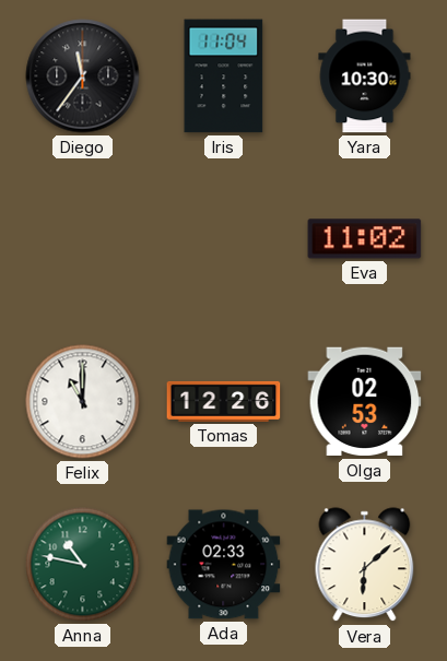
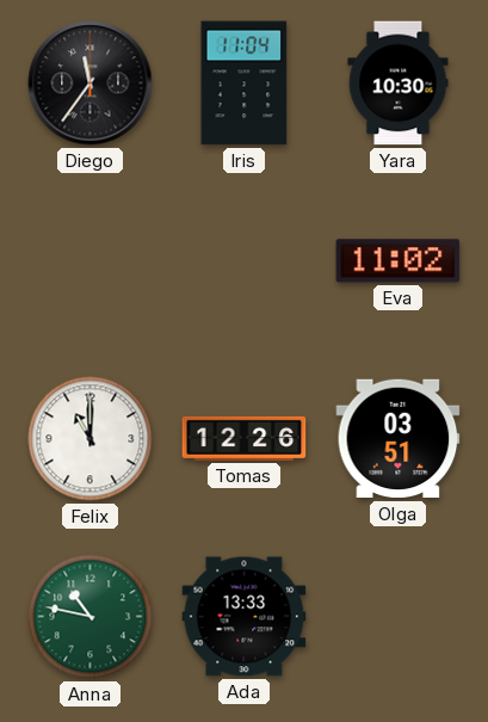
Olga: 02:53 -> 03:51
Ada: 02:33 -> 13:33
Vera: 6:08 -> none
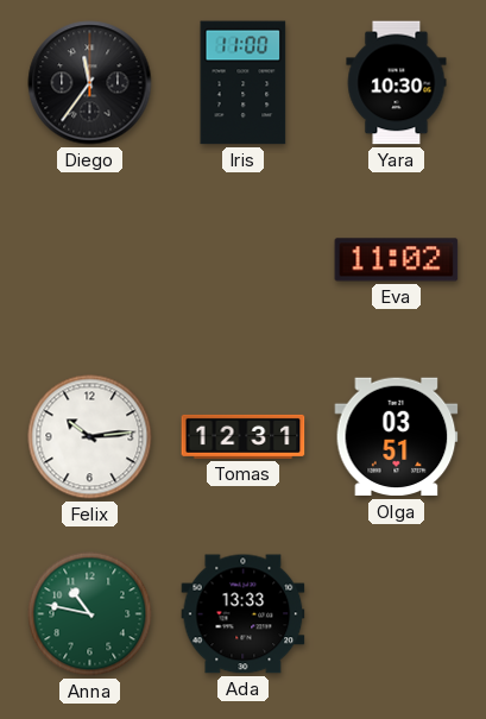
Iris: 11:04 -> 11:00
Felix: 11:00 -> 10:14
Tomas: 12:26 -> 12:31
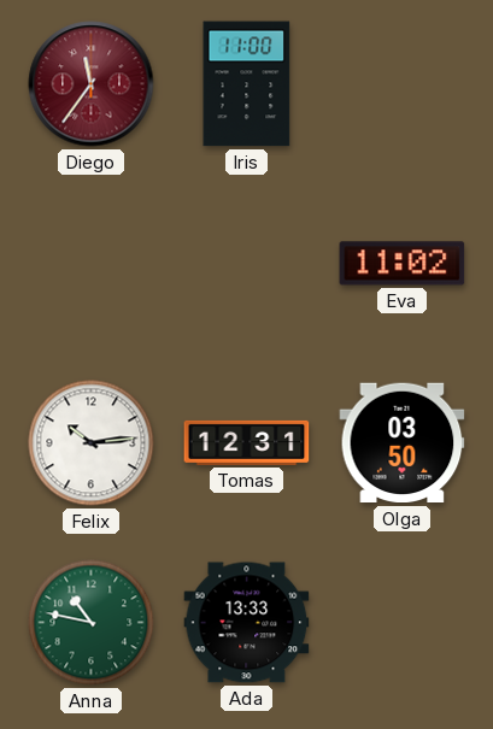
Diego dial: black -> burgundy
Yara: 10:30 -> none
Olga: 03:51 -> 03:50
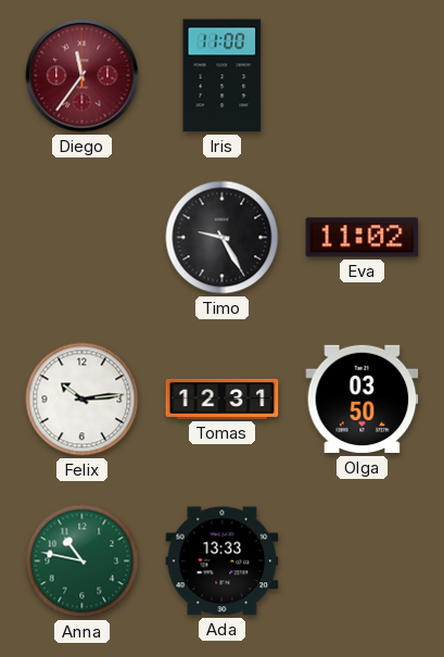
Timo: none -> 9:25
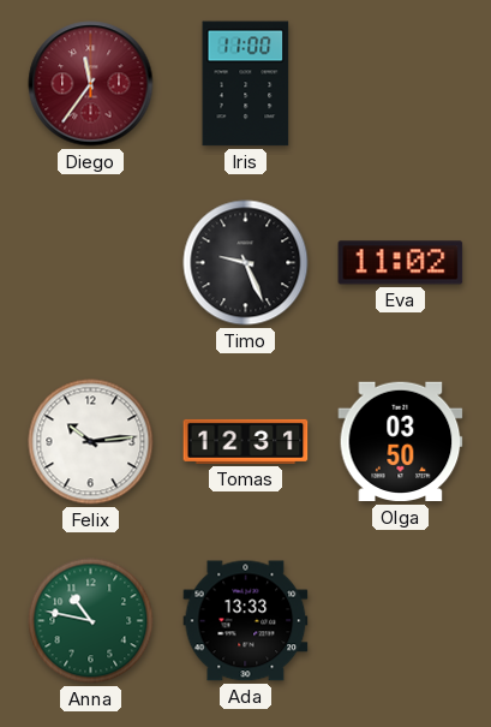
Timo: 9:25 -> 9:26
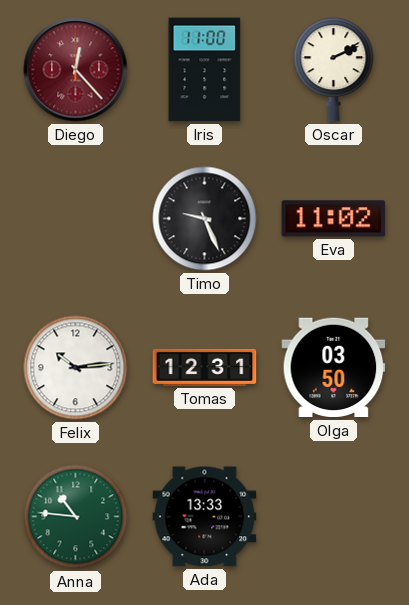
Diego: 11:36 -> 12:23
Oscar: none -> 2:11
Anna: 10:47 -> 10:46
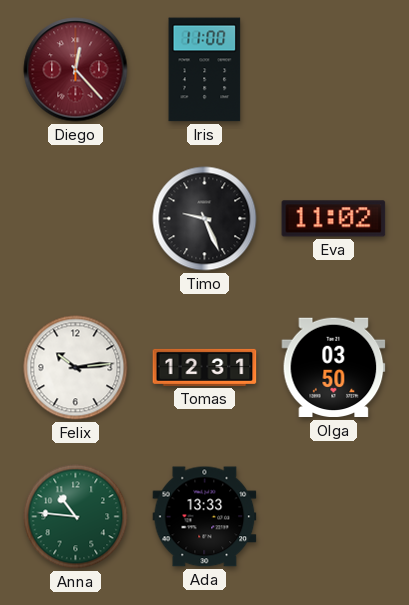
Oscar: 2:11 -> none
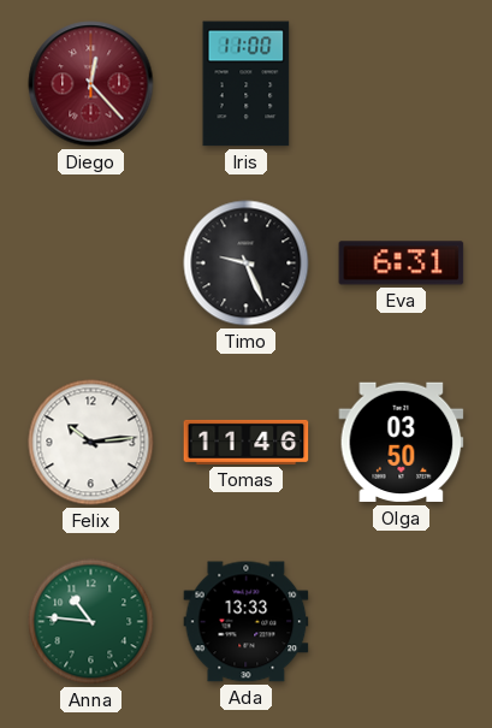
Eva: 11:02 -> 6:31
Tomas: 12:31 -> 11:46
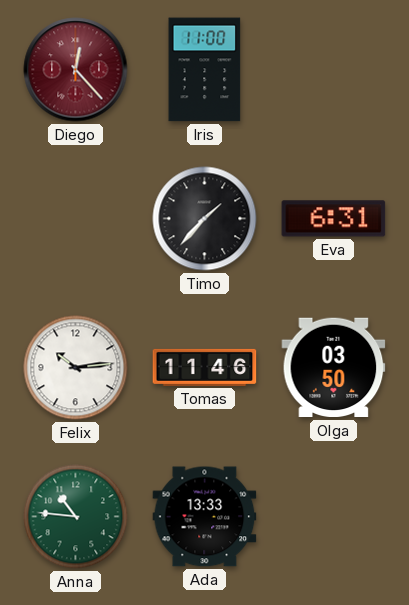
Timo: 9:26 -> 1:37
